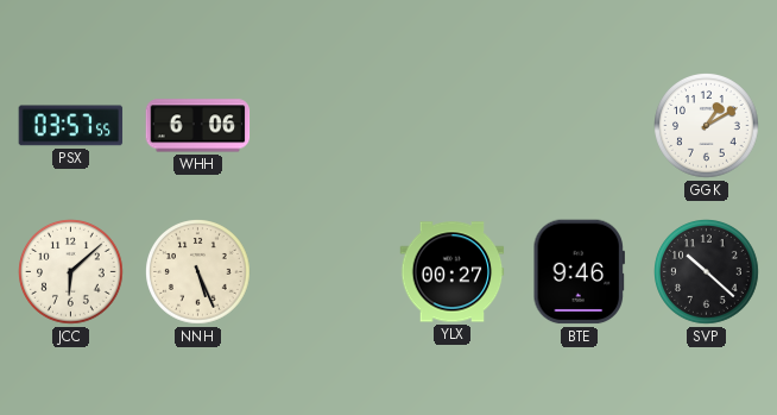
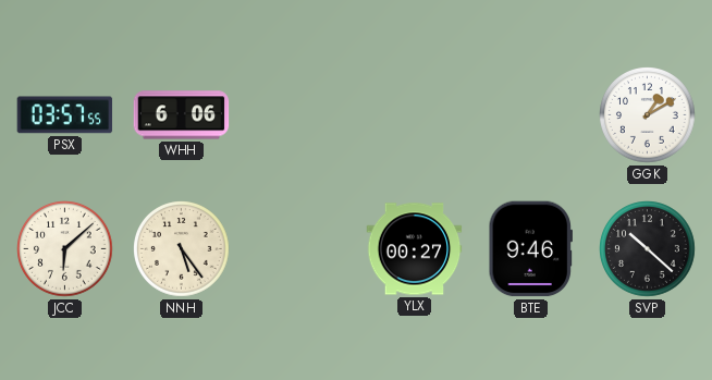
NNH: 5:26 -> 5:24
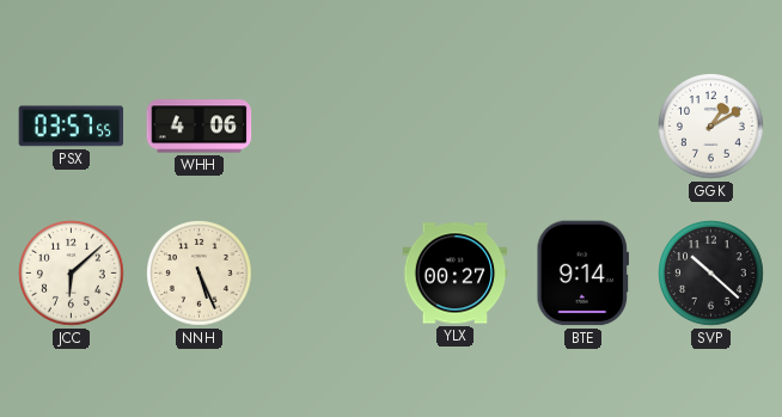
WHH: 6:06 -> 4:06
NNH: 5:24 -> 5:26
BTE: 9:46 -> 9:14
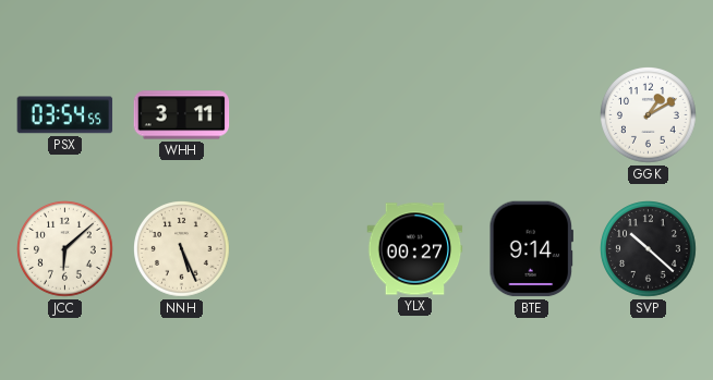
PSX: 03:57 -> 03:54
WHH: 4:06 -> 3:11
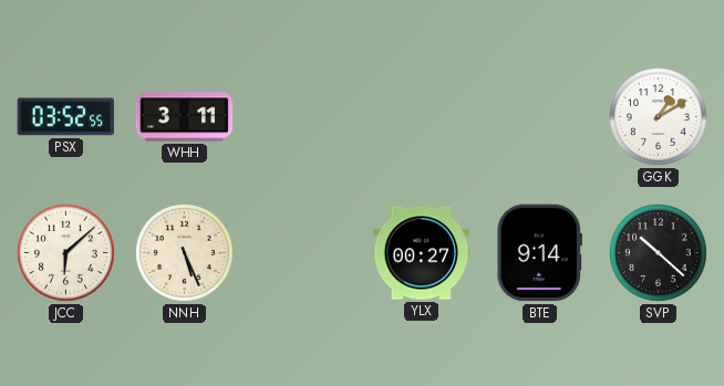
PSX: 03:54 -> 03:52
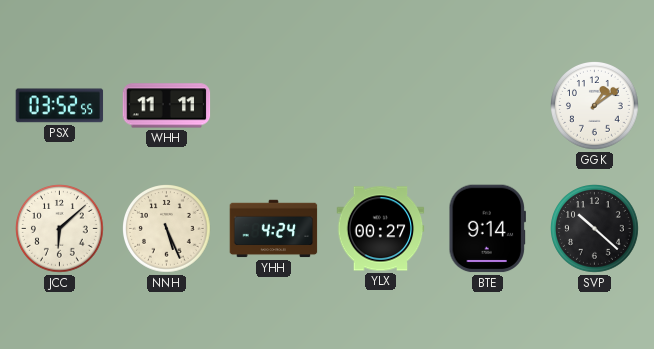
WHH: 3:11 -> 11:11
GGK: 1:10 -> 1:09
YHH: none -> 4:24
